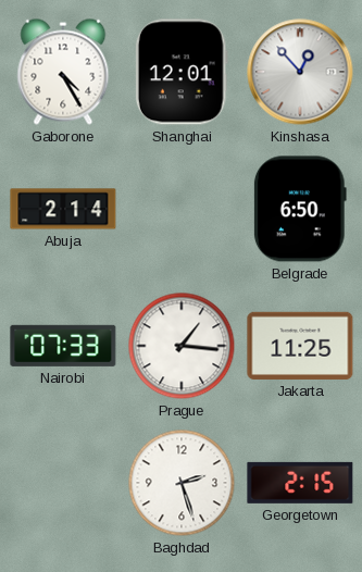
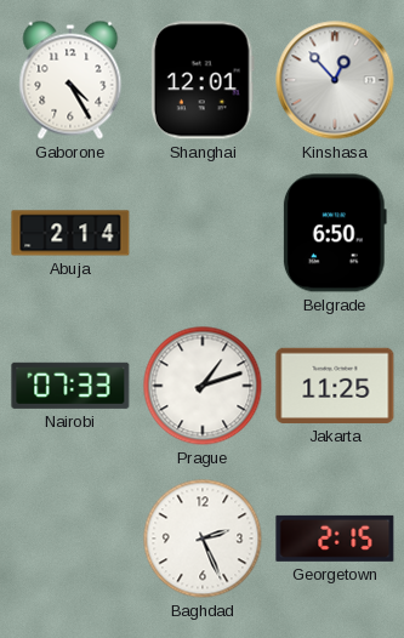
Prague: 1:16 -> 1:12
Baghdad: 2:27 -> 2:26
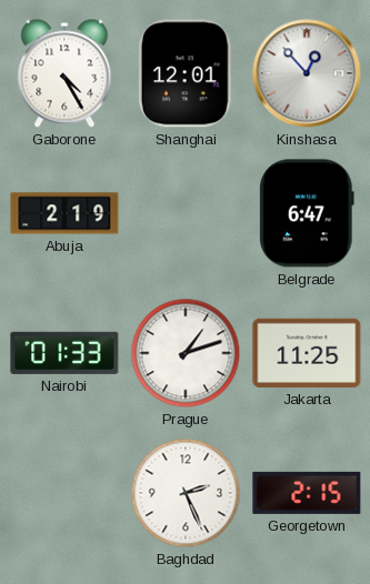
Abuja: 2:14 -> 2:19
Belgrade: 6:50 -> 6:47
Nairobi: 07:33 -> 01:33
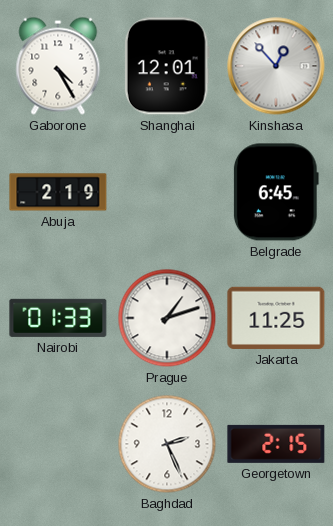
Belgrade: 6:47 -> 6:45
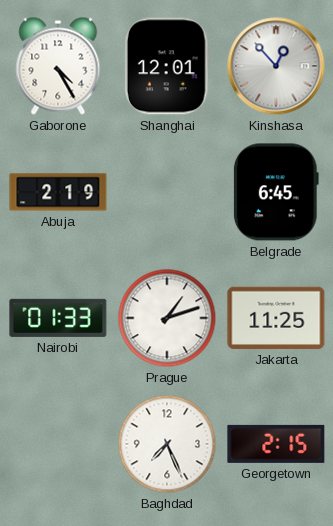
Baghdad: 2:26 -> 7:26
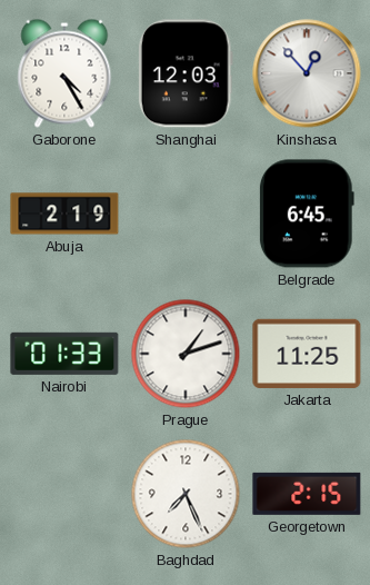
Shanghai: 12:01 -> 12:03
